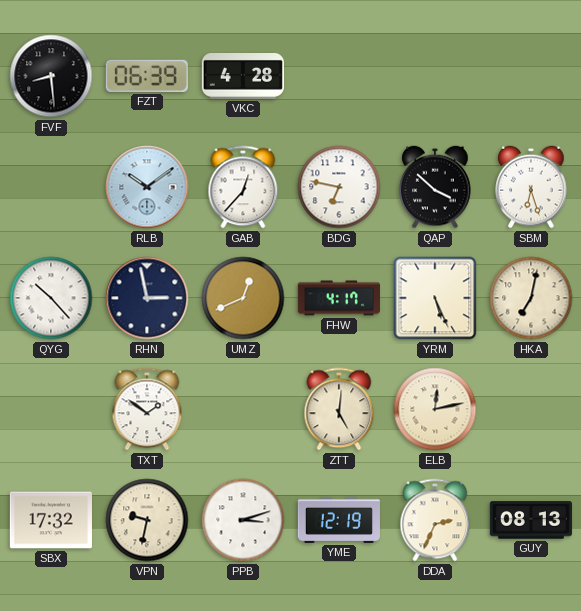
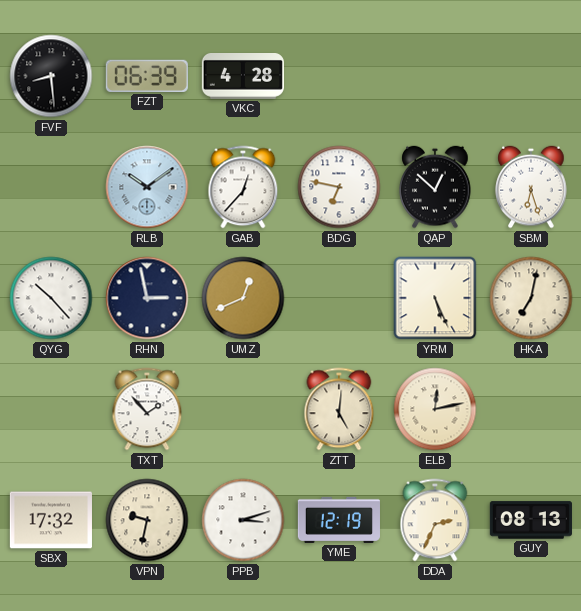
QAP: 3:52 -> 12:52
FHW: 4:17 -> none
TXT: 1:51 -> 1:53
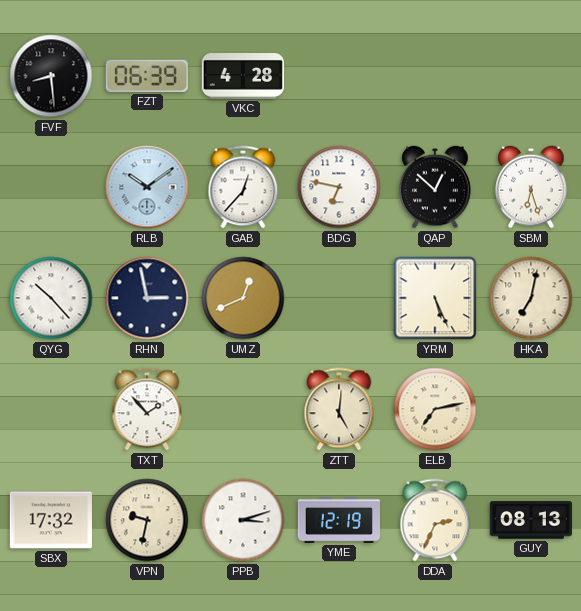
ELB: 12:13 -> 7:13
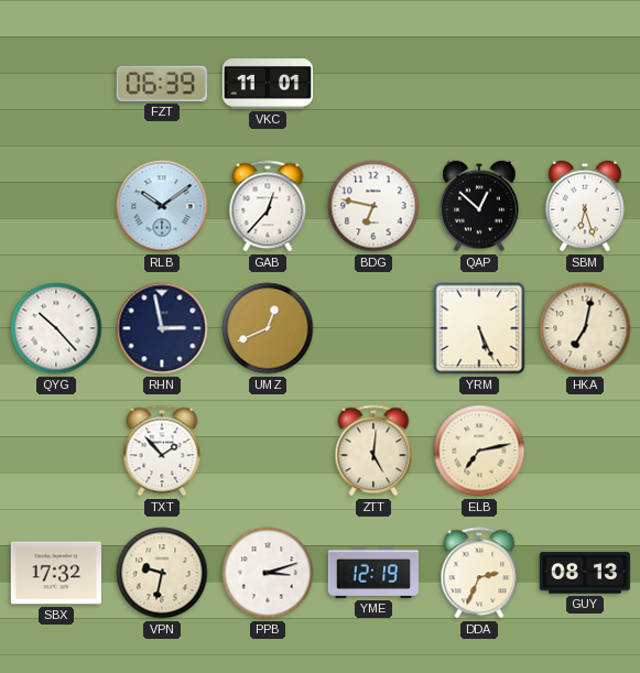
FVF: 8:29 -> none
VKC: 4:28 -> 11:01
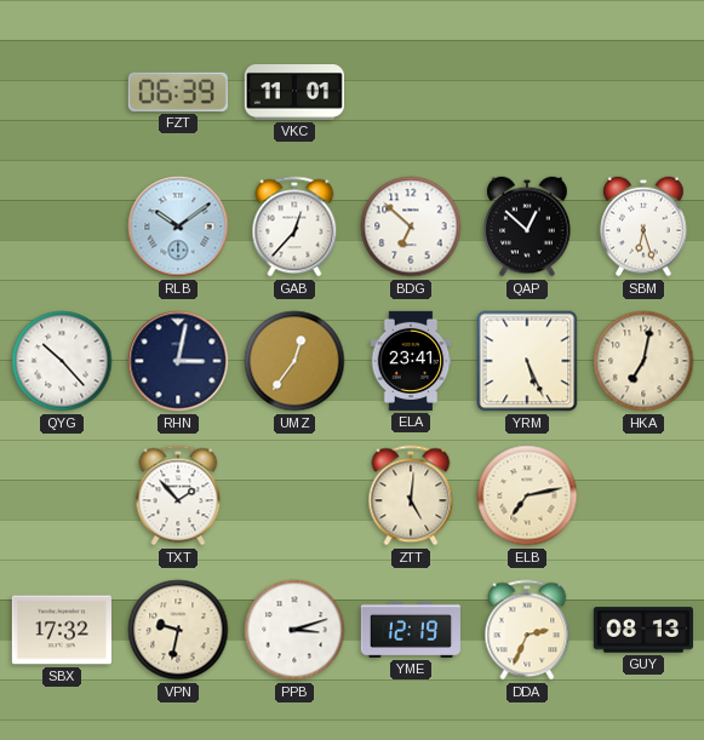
BDG: 6:47 -> 6:52
RHN: 2:58 -> 3:02
UMZ: 12:41 -> 12:36
ELA: none -> 23:41
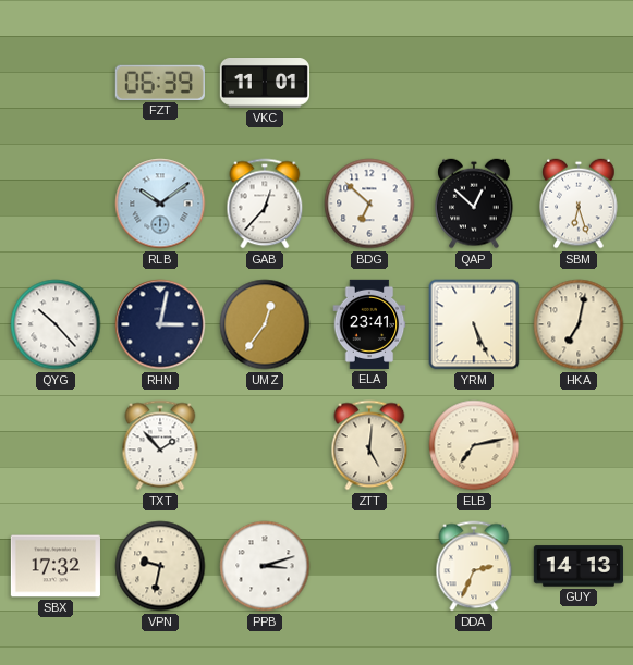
YME: 12:19 -> none
GUY: 08:13 -> 14:13
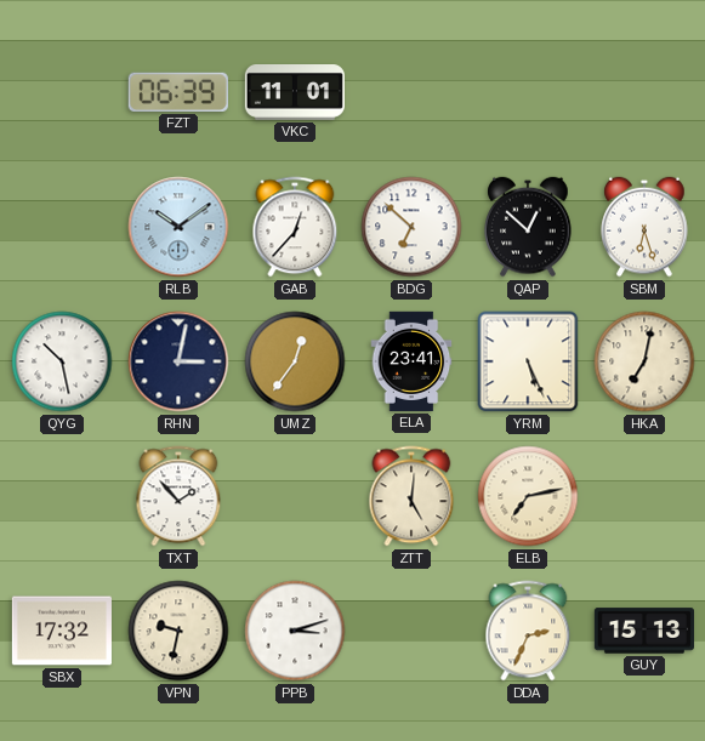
QYG: 10:23 -> 10:28
GUY: 14:13 -> 15:13
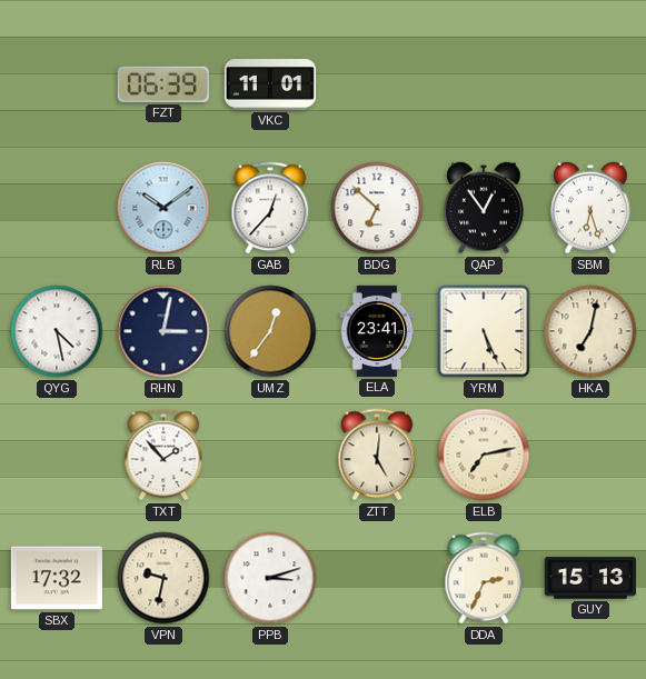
QAP: 12:52 -> 12:54
QYG: 10:28 -> 4:28
